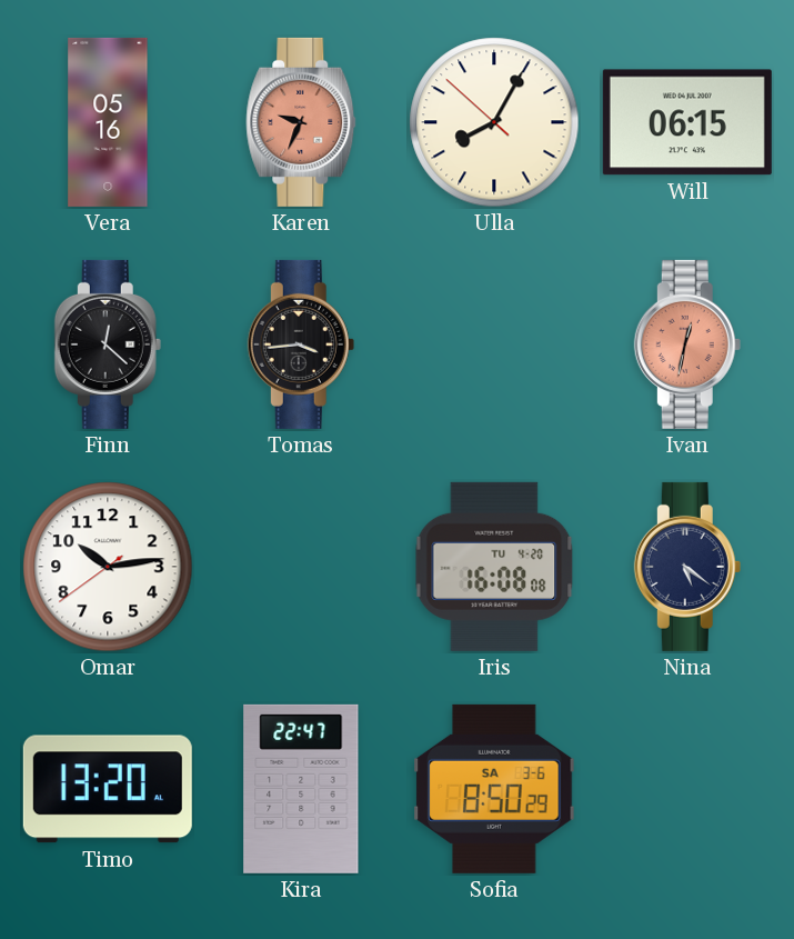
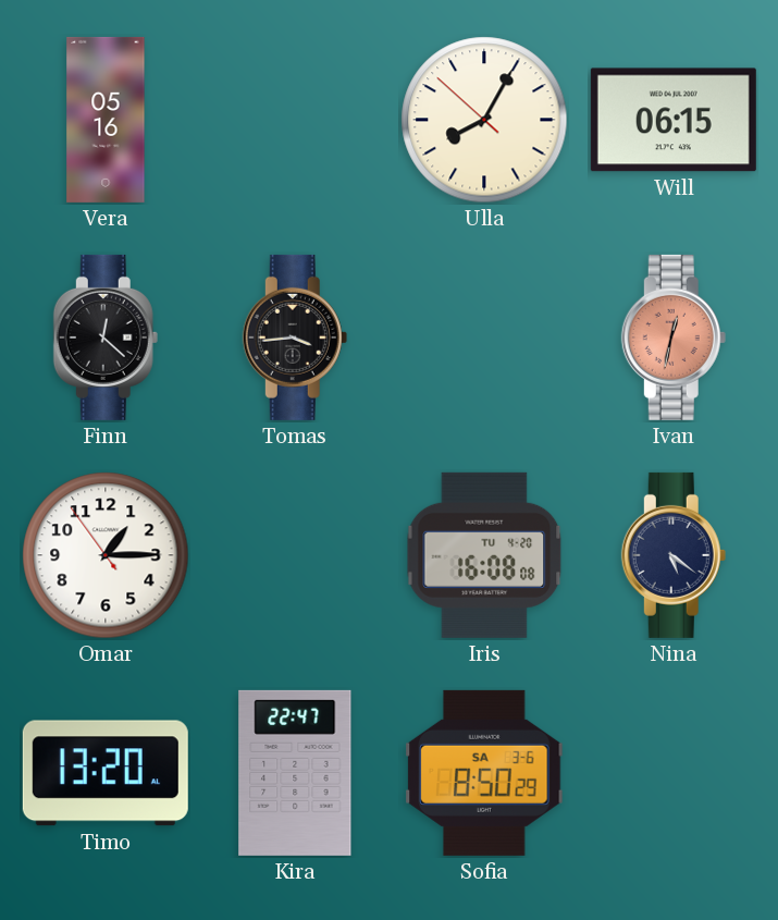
Karen: 9:34 -> none
Omar: 10:13 -> 1:14
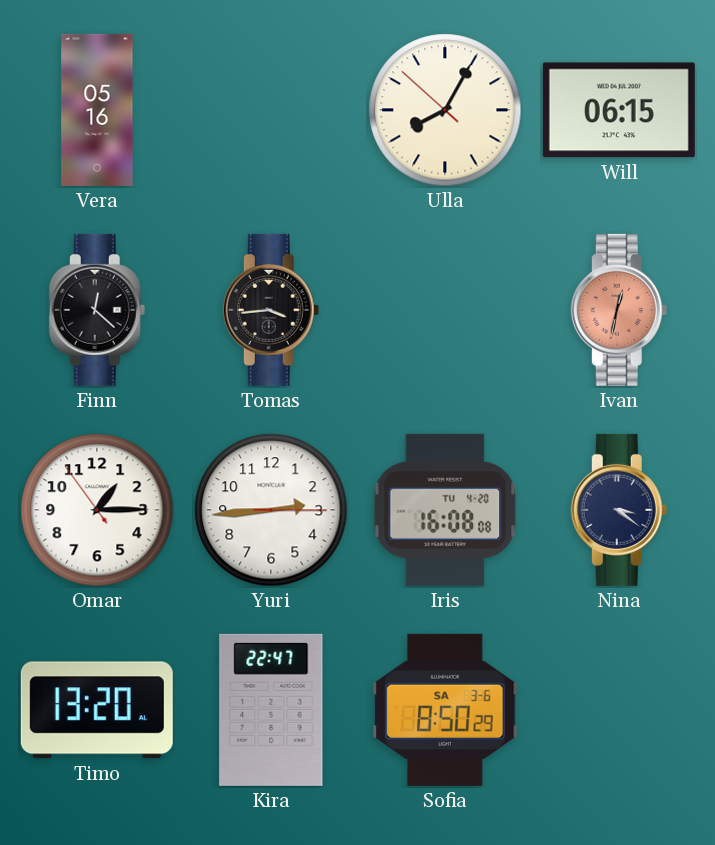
Yuri: none -> 2:44
Nina: 5:21 -> 3:21
